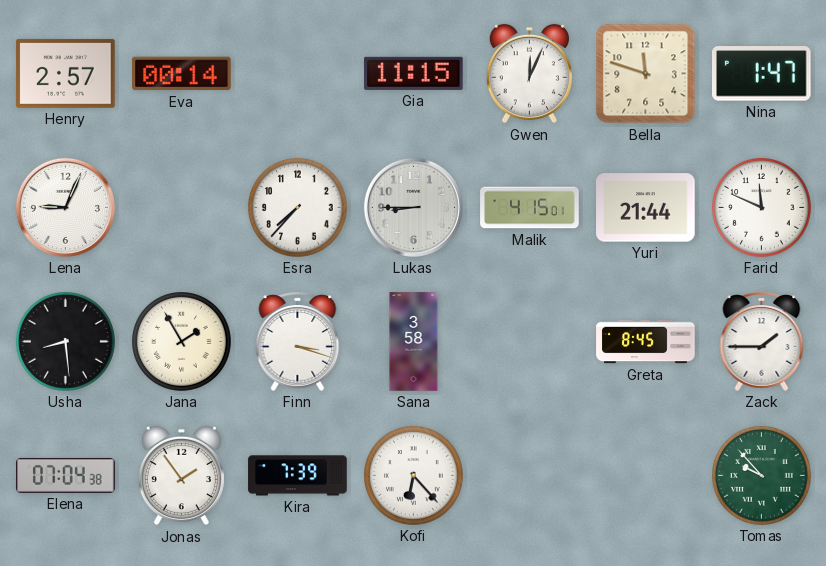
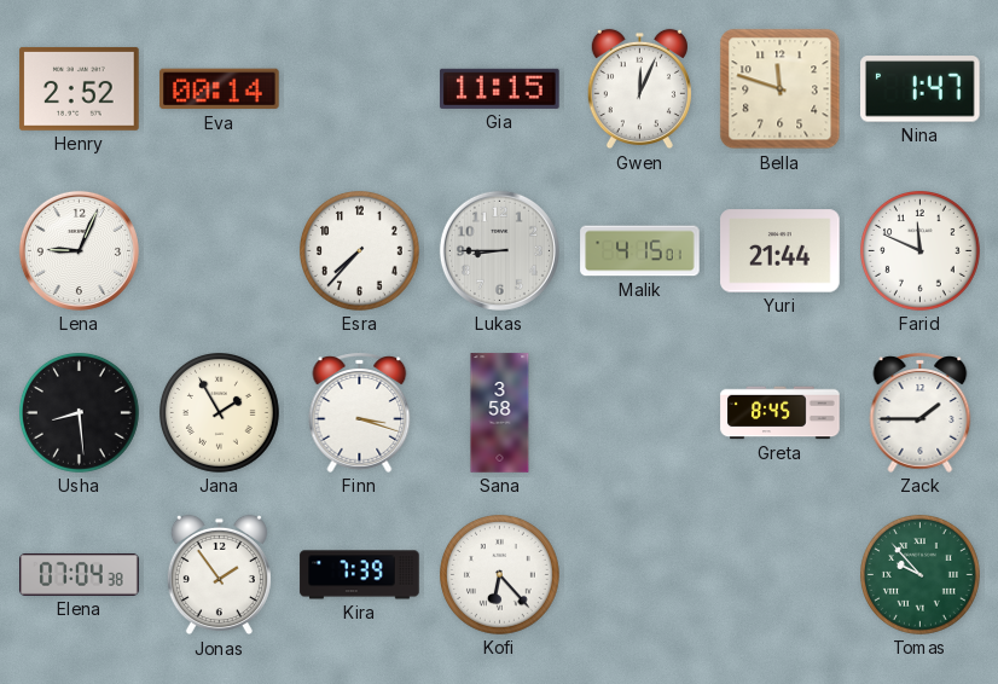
Henry: 2:57 -> 2:52
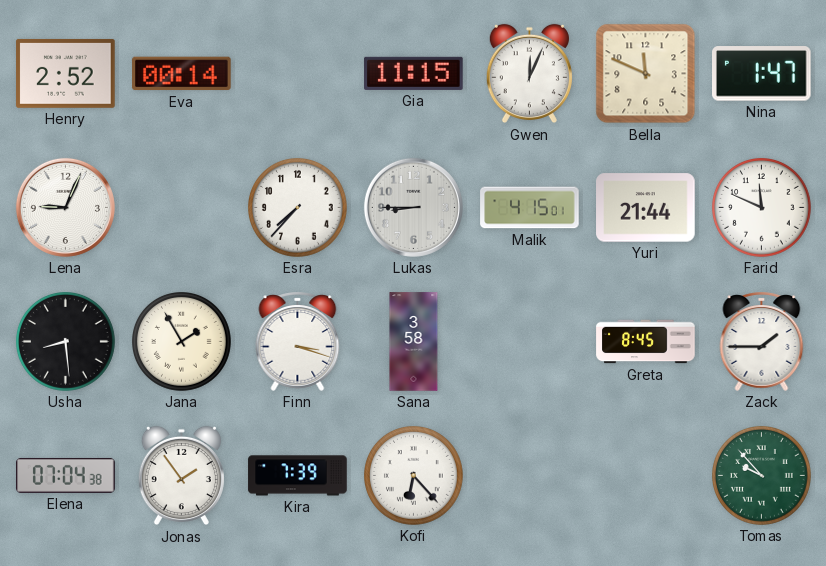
Bella: 11:48 -> 11:49
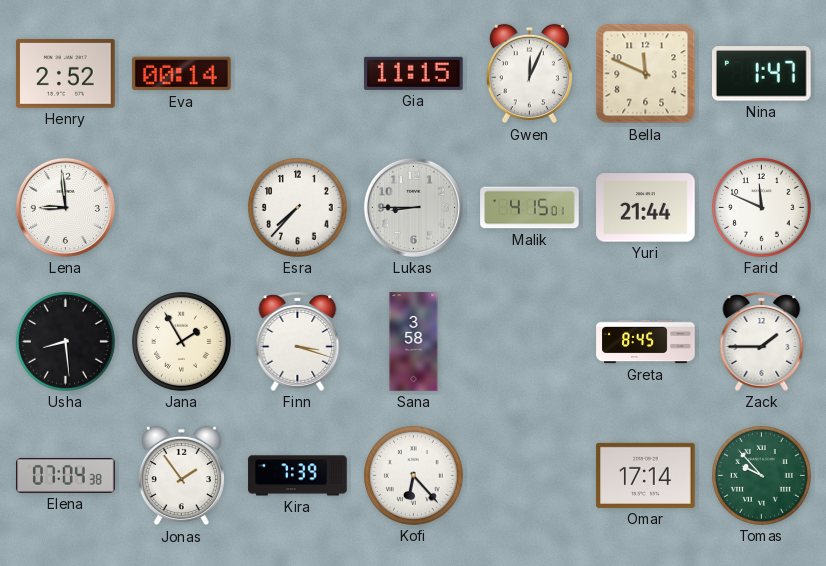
Lena: 9:04 -> 8:59
Omar: none -> 17:14
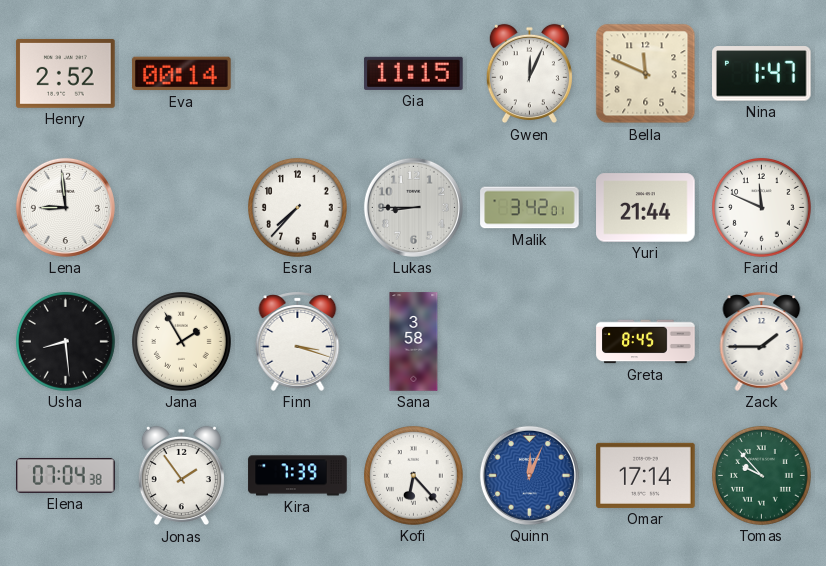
Malik: 4:15 -> 3:42
Quinn: none -> 12:04
